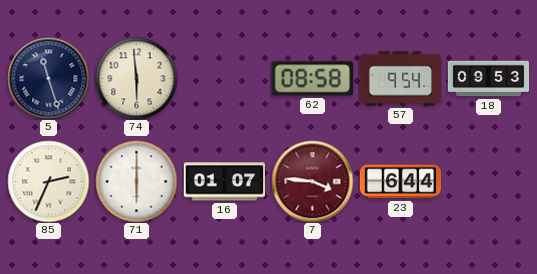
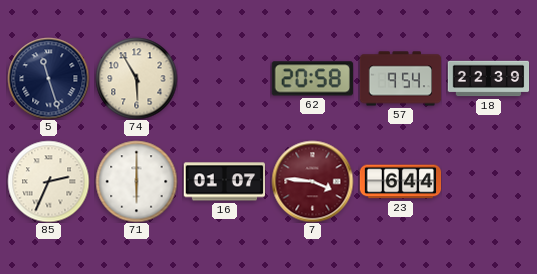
74: 5:59 -> 5:55
62: 08:58 -> 20:58
18: 09:53 -> 22:39
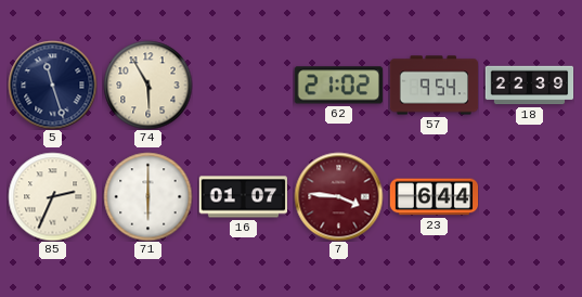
62: 20:58 -> 21:02
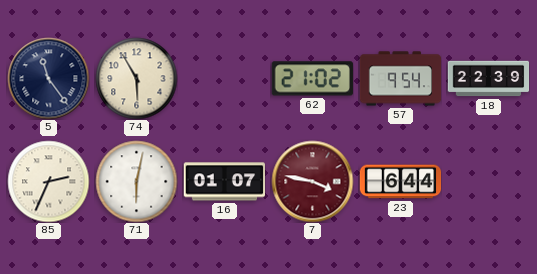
5: 11:27 -> 11:24
71: 6:00 -> 6:02
7: 3:46 -> 3:47
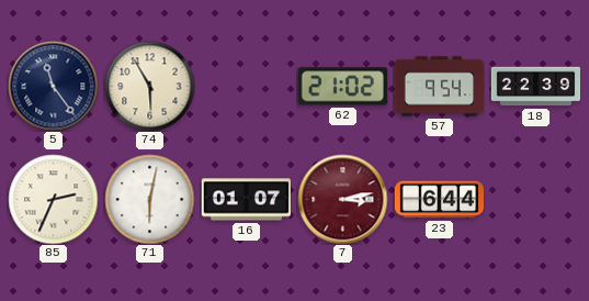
7: 3:47 -> 3:13
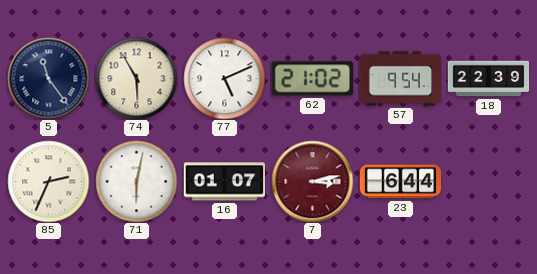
77: none -> 5:11
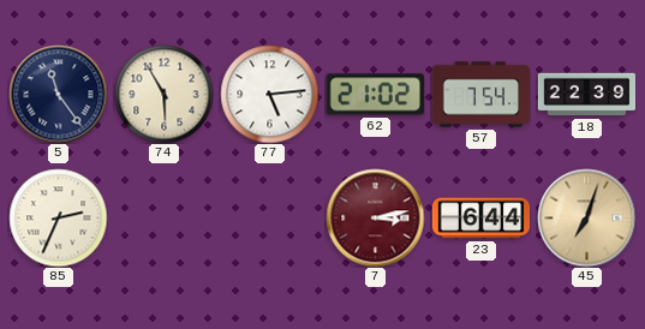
77: 5:11 -> 5:14
57: 9:54 -> 7:54
71: 6:02 -> none
16: 01:07 -> none
45: none -> 7:03
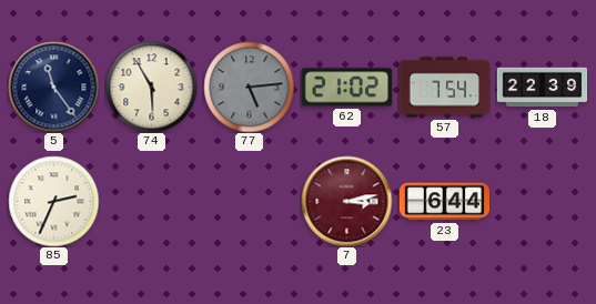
77 dial: white -> grey
45: 7:03 -> none
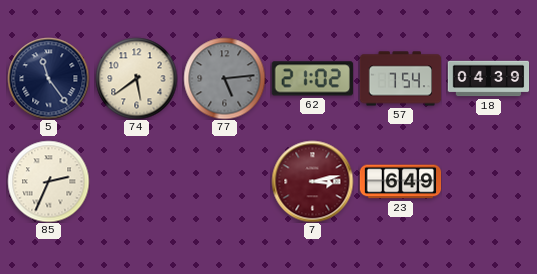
74: 5:55 -> 5:39
18: 22:39 -> 04:39
23: 6:44 -> 6:49
